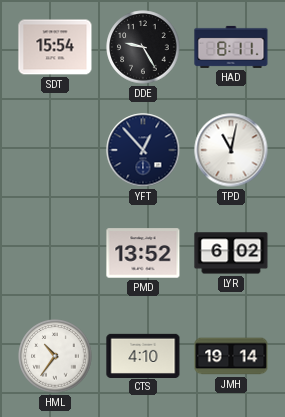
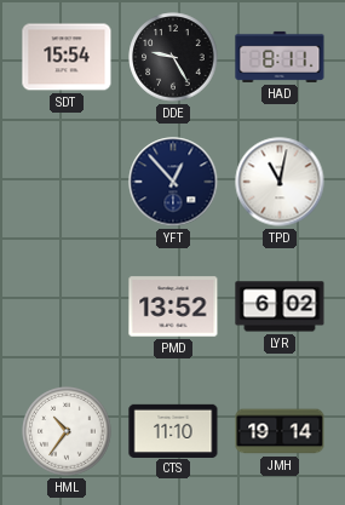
CTS: 4:10 -> 11:10
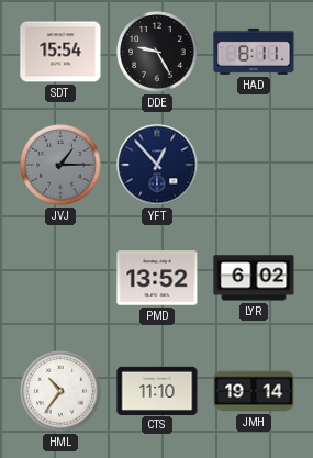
JVJ: none -> 1:15
TPD: 11:02 -> none
